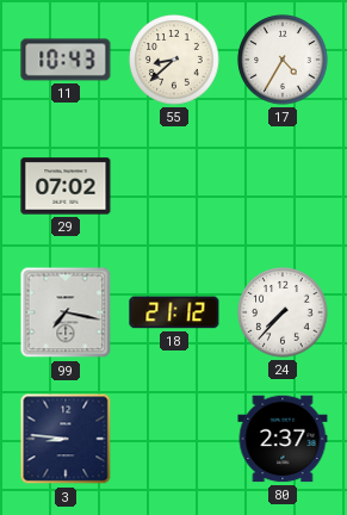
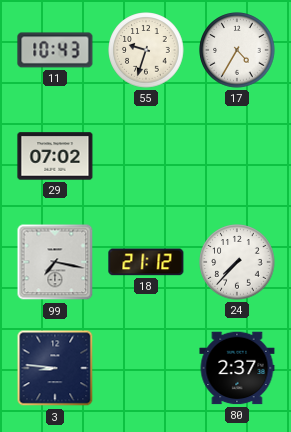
55: 8:38 -> 9:33
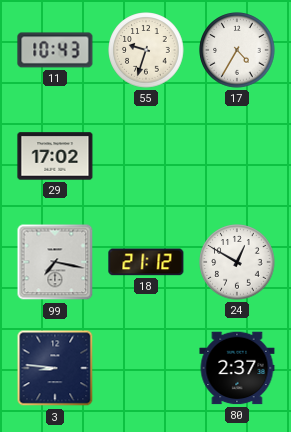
29: 07:02 -> 17:02
24: 7:37 -> 12:50
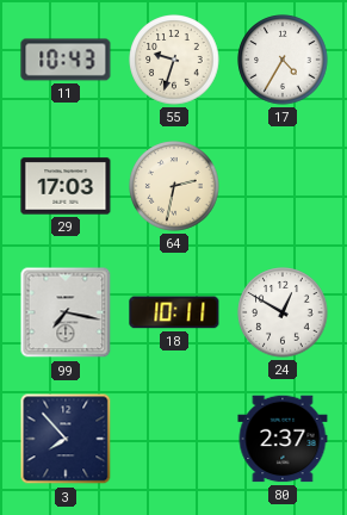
29: 17:02 -> 17:03
64: none -> 2:32
18: 21:12 -> 10:11
3: 8:46 -> 7:53
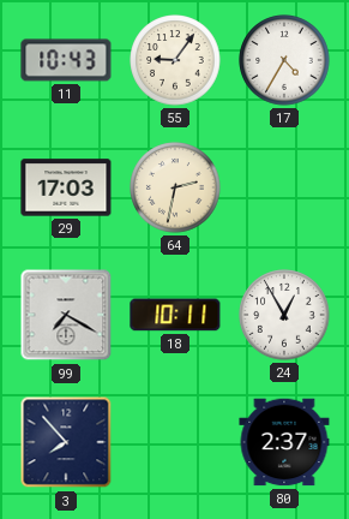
55: 9:33 -> 9:06
99: 7:17 -> 7:20
24: 12:50 -> 12:55
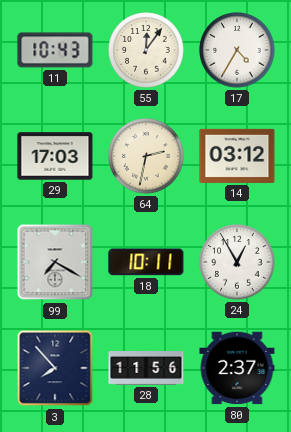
55: 9:06 -> 12:06
14: none -> 03:12
28: none -> 11:56
